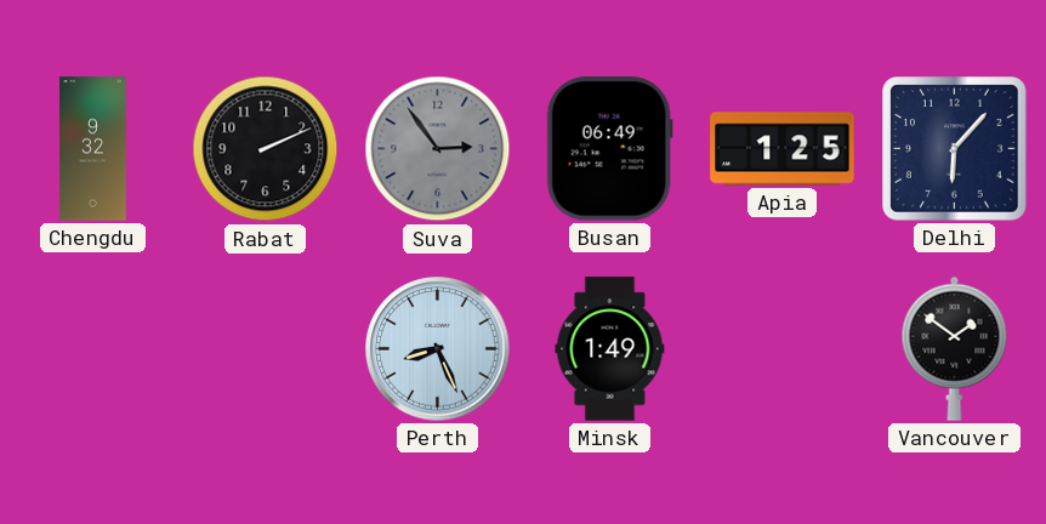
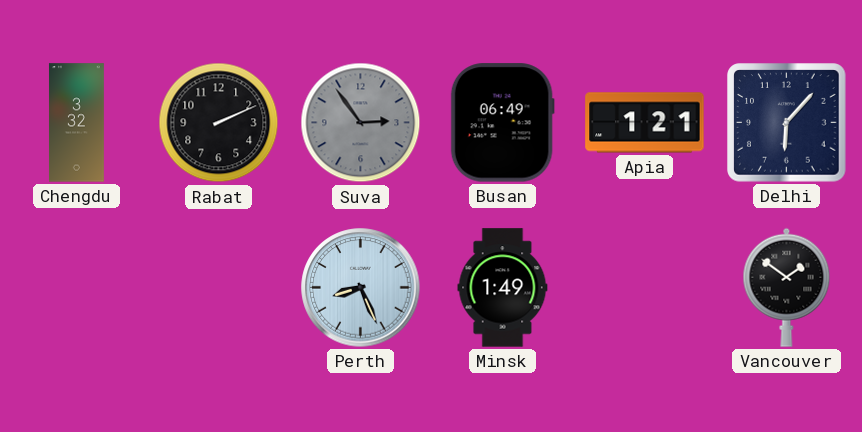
Chengdu: 9:32 -> 3:32
Apia: 1:25 -> 1:21
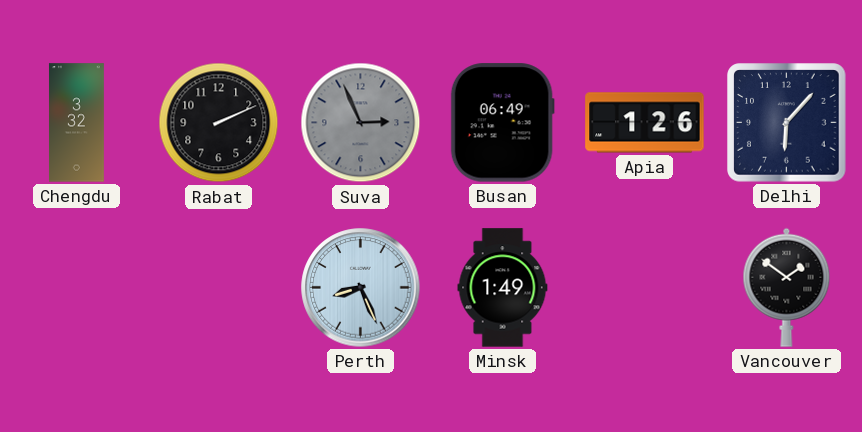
Suva: 2:54 -> 2:56
Apia: 1:21 -> 1:26
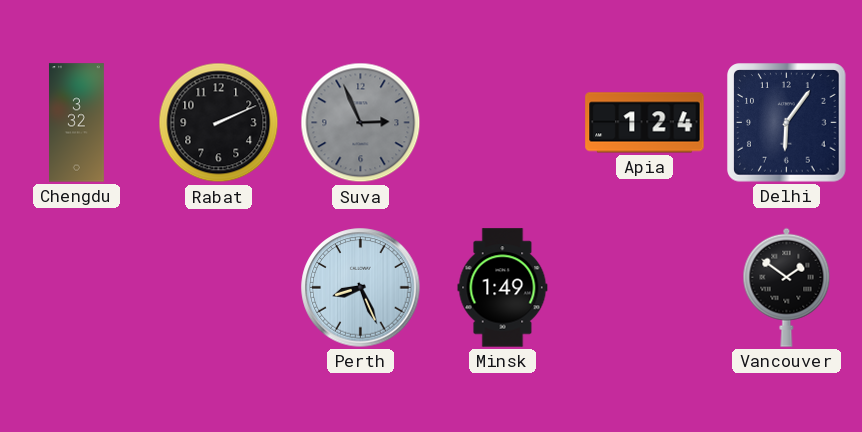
Busan: 06:49 -> none
Apia: 1:26 -> 1:24
Delhi: 6:07 -> 6:06
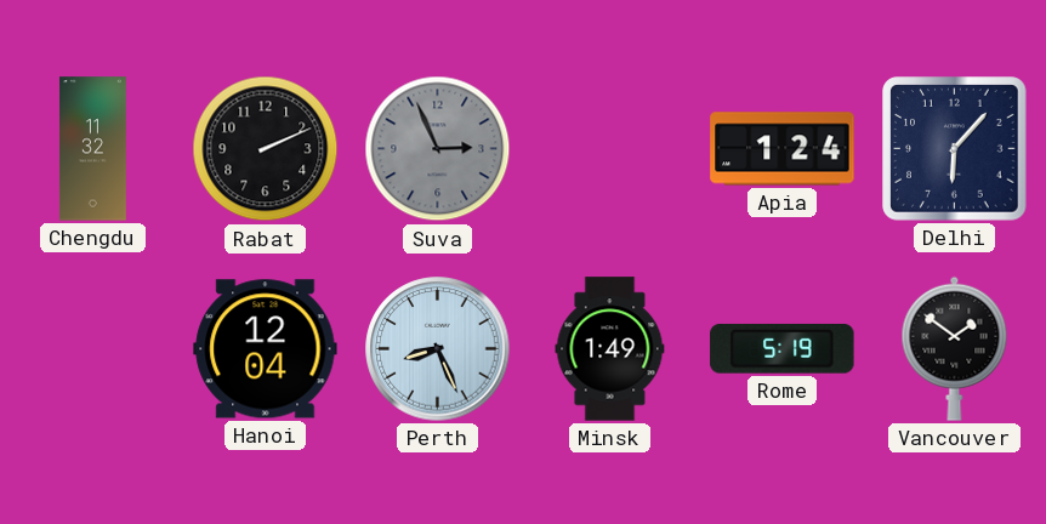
Chengdu: 3:32 -> 11:32
Delhi: 6:06 -> 6:07
Hanoi: none -> 12:04
Rome: none -> 5:19
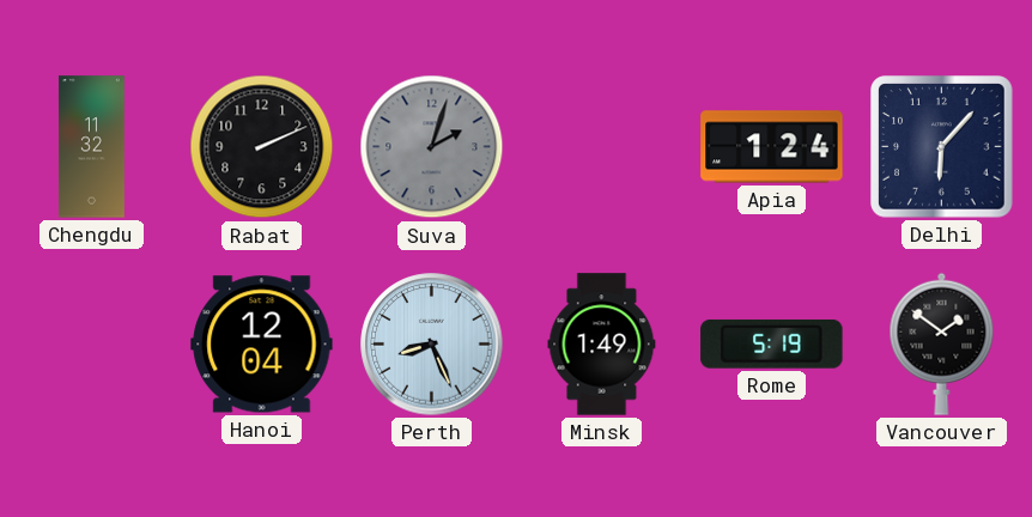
Suva: 2:56 -> 2:03
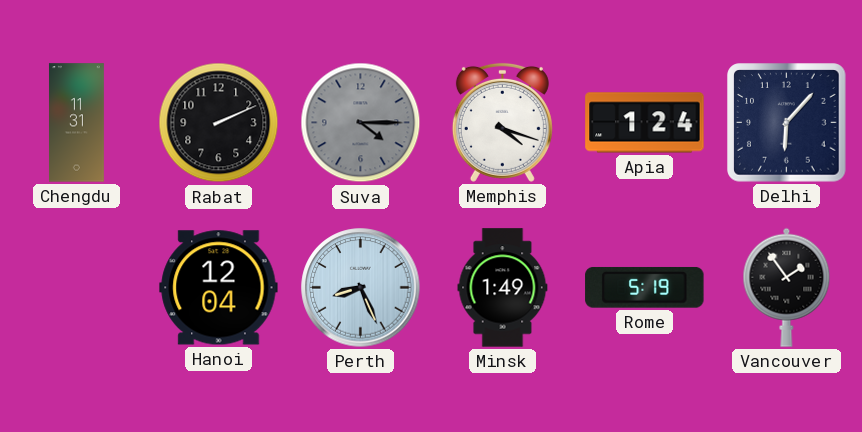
Chengdu: 11:32 -> 11:31
Suva: 2:03 -> 4:15
Memphis: none -> 4:18
Vancouver: 1:51 -> 1:54
